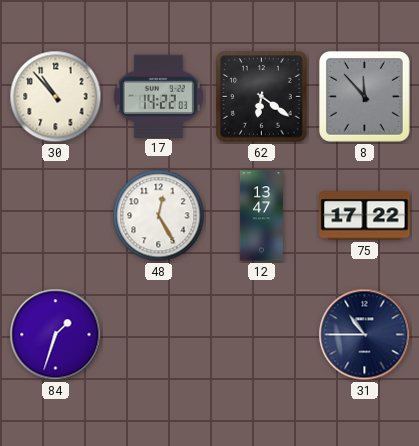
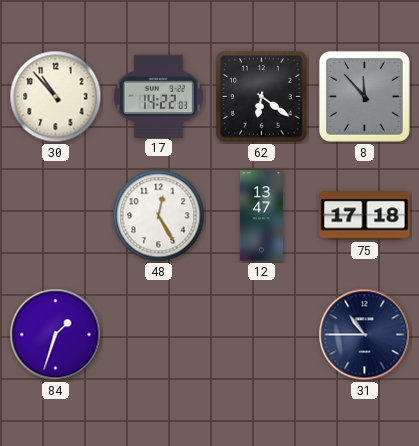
75: 17:22 -> 17:18
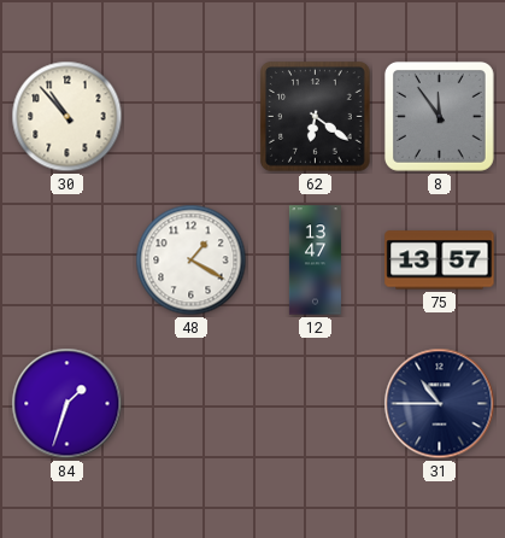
17: 14:22 -> none
8: 11:53 -> 11:54
48: 12:25 -> 1:20
75: 17:18 -> 13:57
